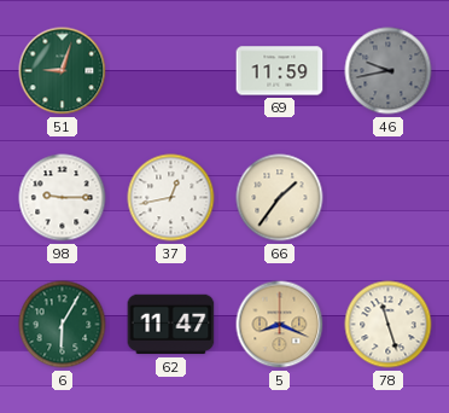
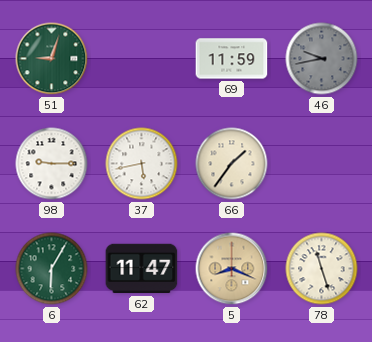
37: 12:43 -> 5:43
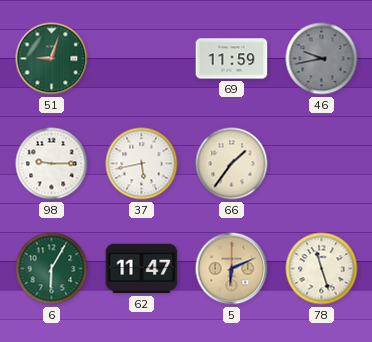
5: 8:19 -> 6:11
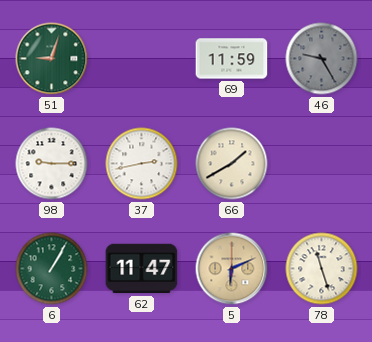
46: 9:43 -> 9:25
37: 5:43 -> 2:43
66: 1:36 -> 1:40
6: 6:05 -> 1:05
